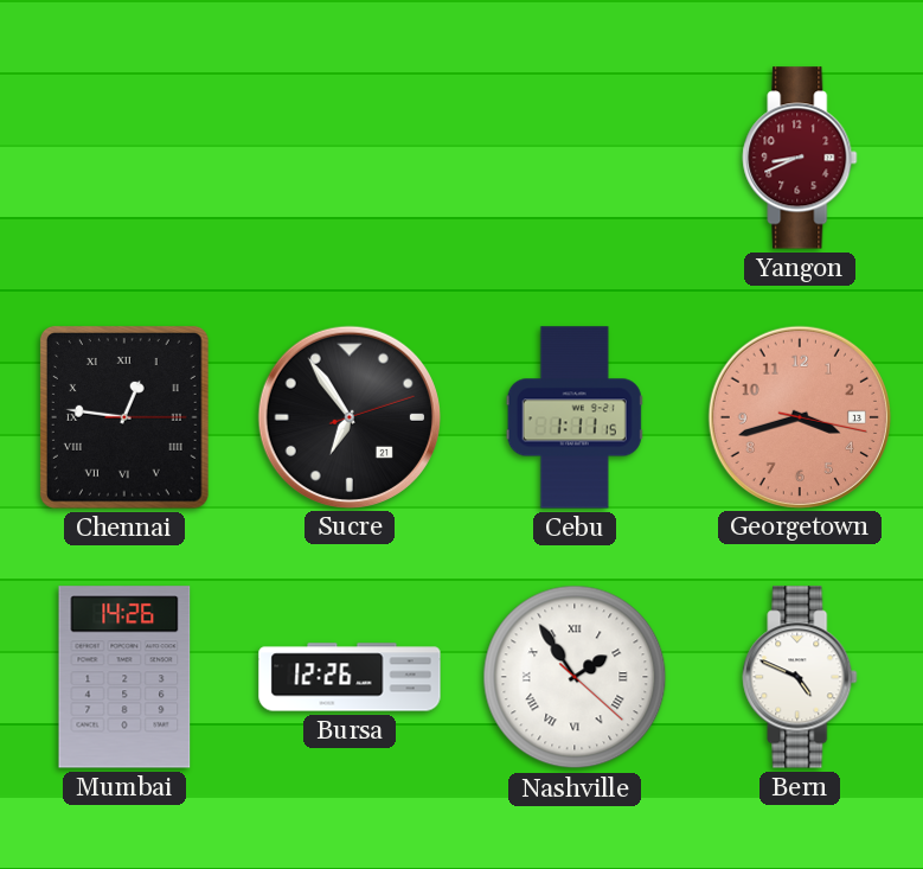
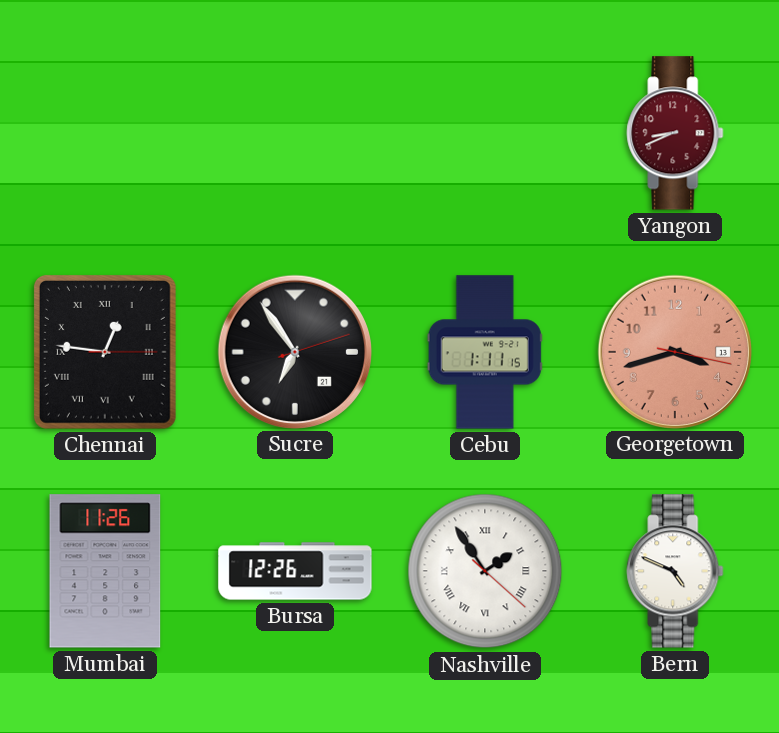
Mumbai: 14:26 -> 11:26
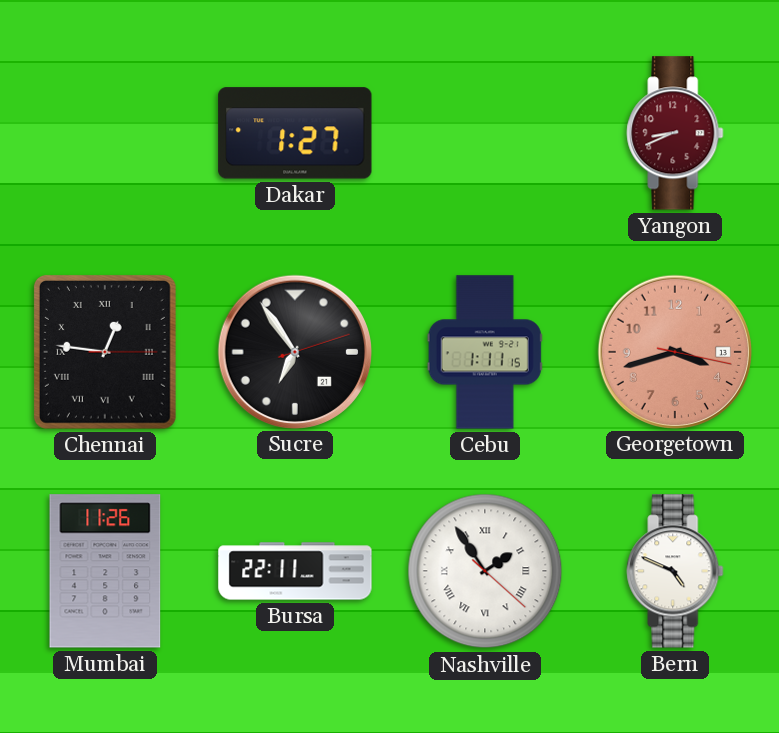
Dakar: none -> 1:27
Bursa: 12:26 -> 22:11
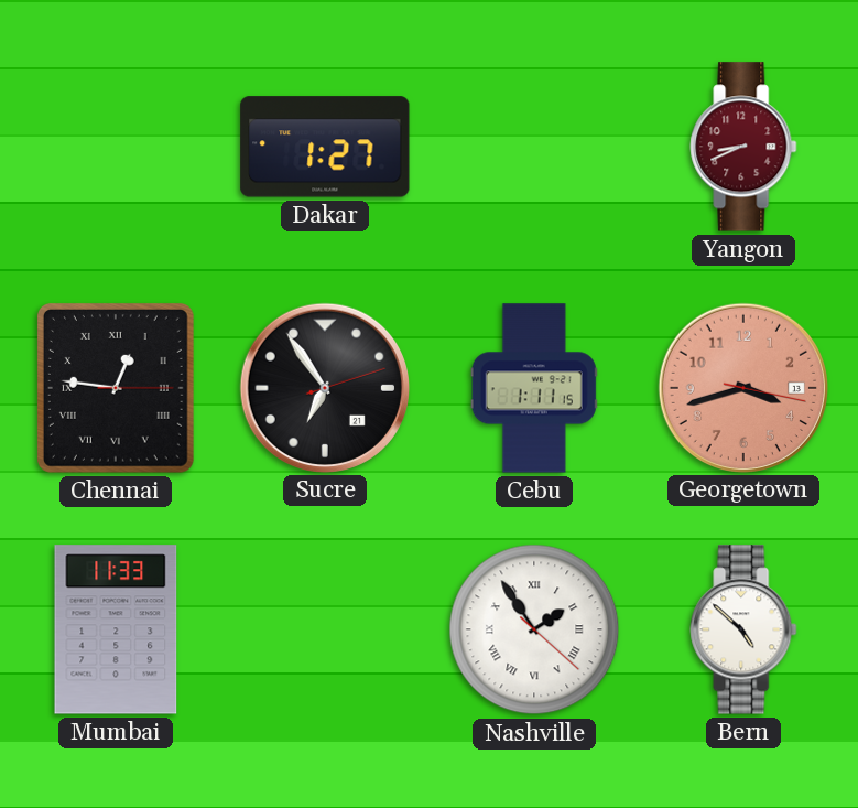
Mumbai: 11:26 -> 11:33
Bursa: 22:11 -> none
Bern: 4:49 -> 4:52
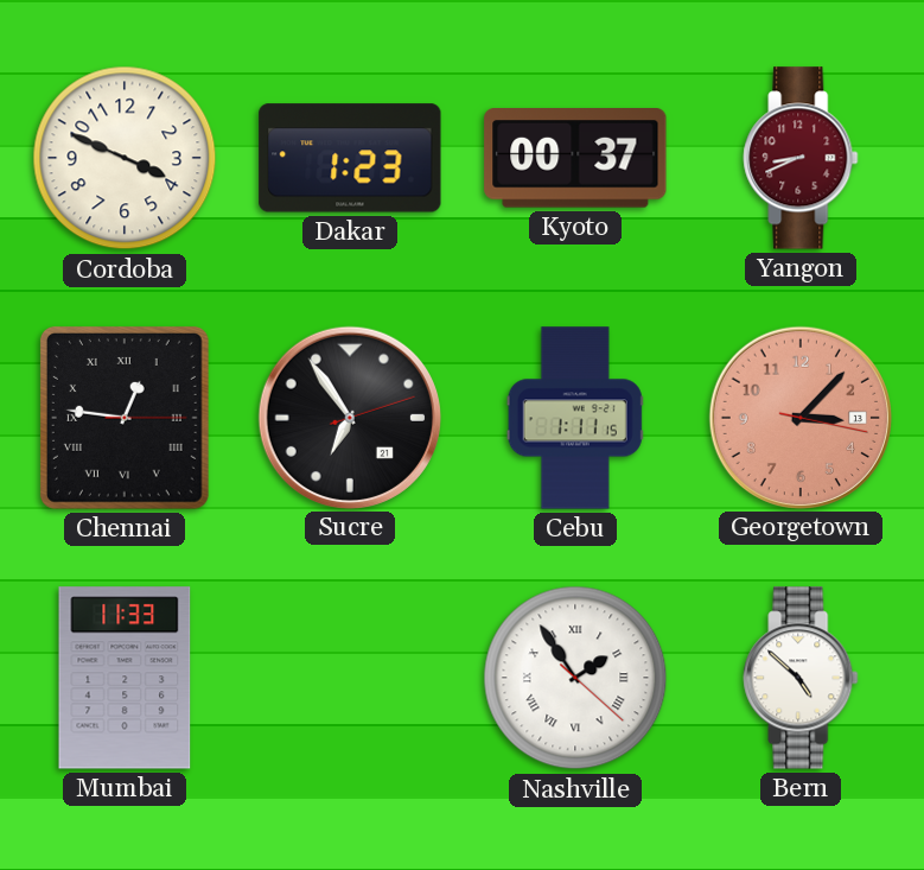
Cordoba: none -> 3:49
Dakar: 1:27 -> 1:23
Kyoto: none -> 00:37
Georgetown: 3:42 -> 3:07
